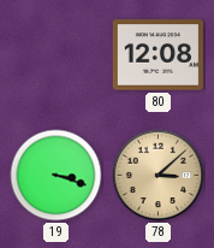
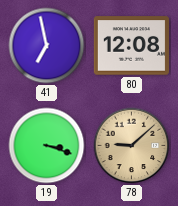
41: none -> 6:58
78: 3:08 -> 9:08
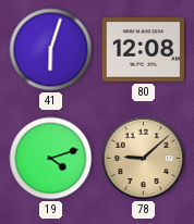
41: 6:58 -> 6:03
19: 3:18 -> 4:12
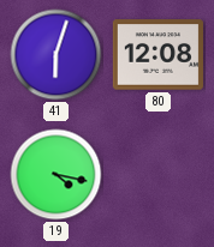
19: 4:12 -> 4:17
78: 9:08 -> none
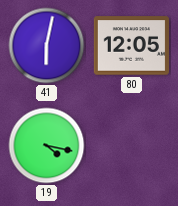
41: 6:03 -> 6:02
80: 12:08 -> 12:05
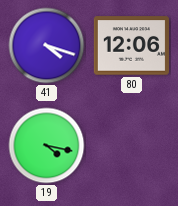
41: 6:02 -> 4:18
80: 12:05 -> 12:06
